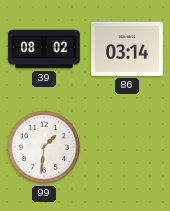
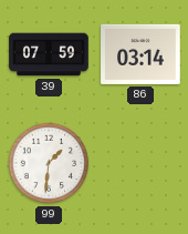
39: 08:02 -> 07:59
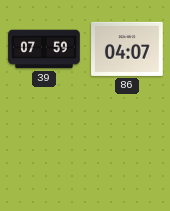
86: 03:14 -> 04:07
99: 1:31 -> none
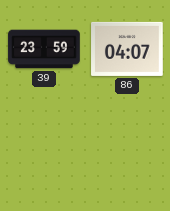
39: 07:59 -> 23:59
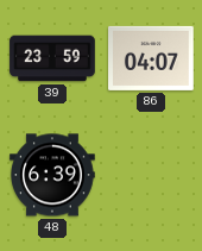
48: none -> 6:39
